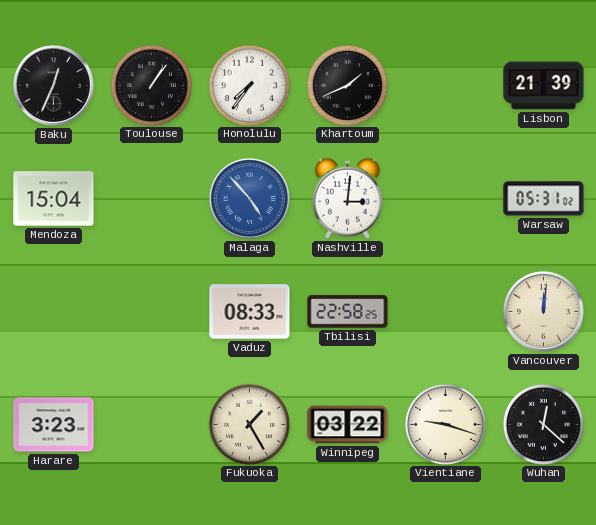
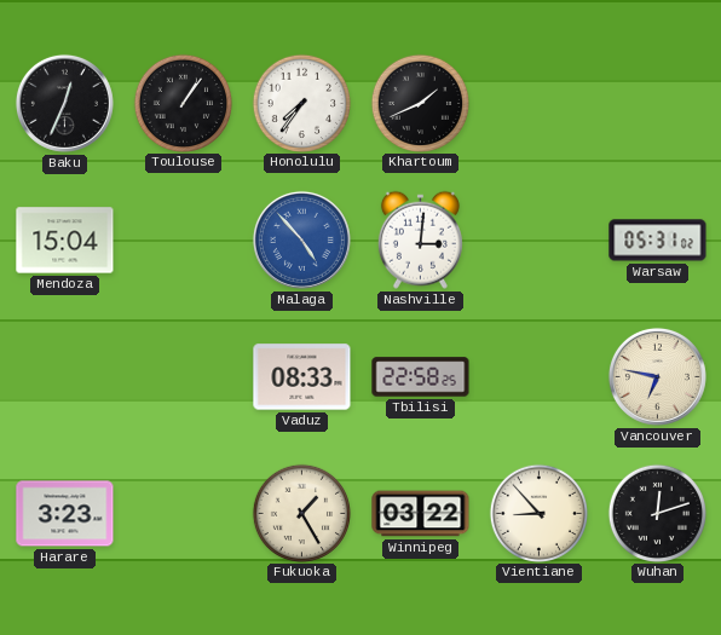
Lisbon: 21:39 -> none
Vancouver: 12:01 -> 6:47
Vientiane: 9:18 -> 8:53
Wuhan: 12:22 -> 12:12
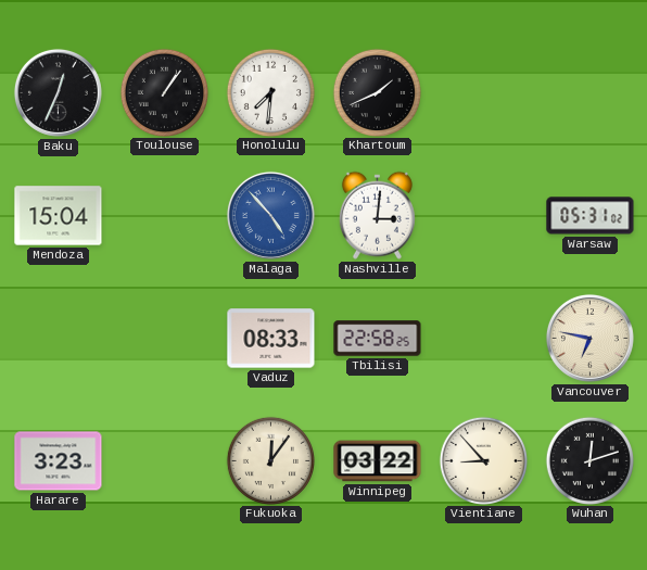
Honolulu: 7:36 -> 7:31
Fukuoka: 1:25 -> 12:06
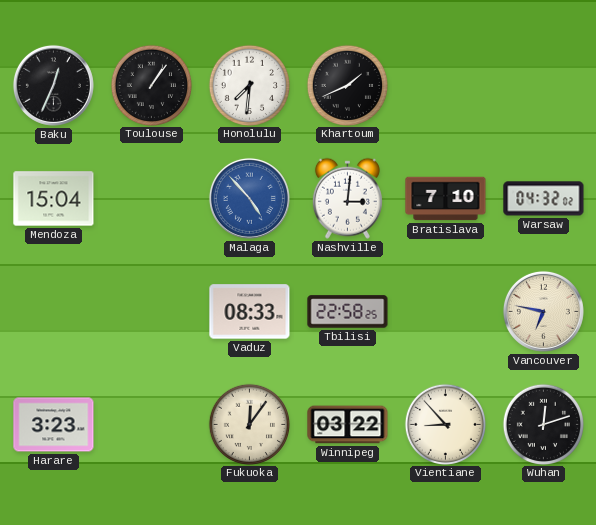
Bratislava: none -> 7:10
Warsaw: 05:31 -> 04:32
